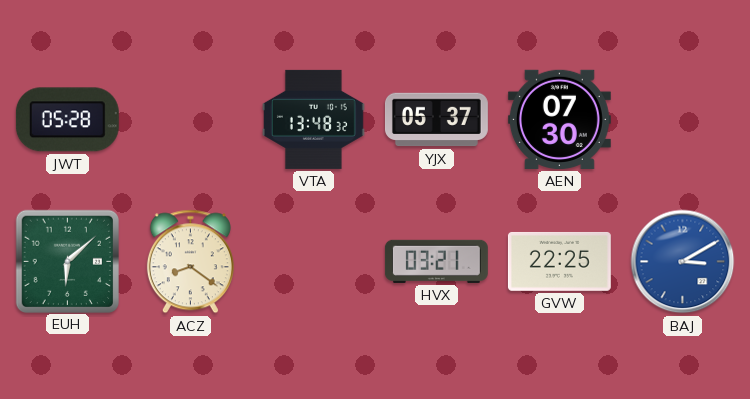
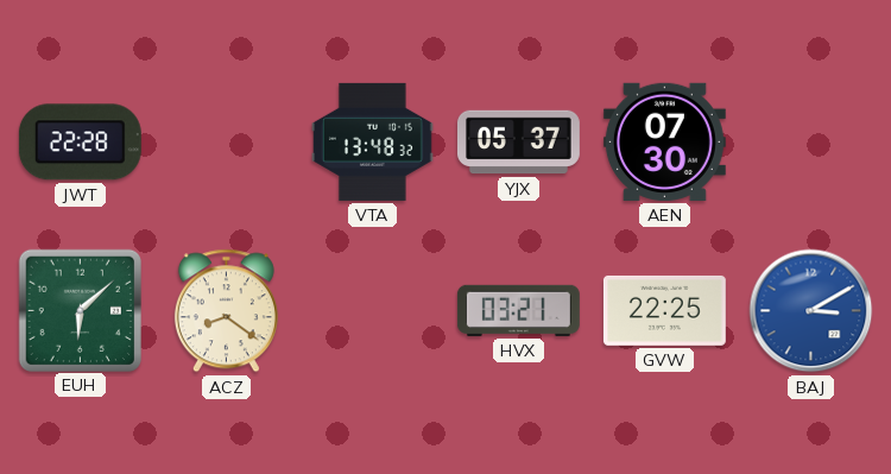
JWT: 05:28 -> 22:28
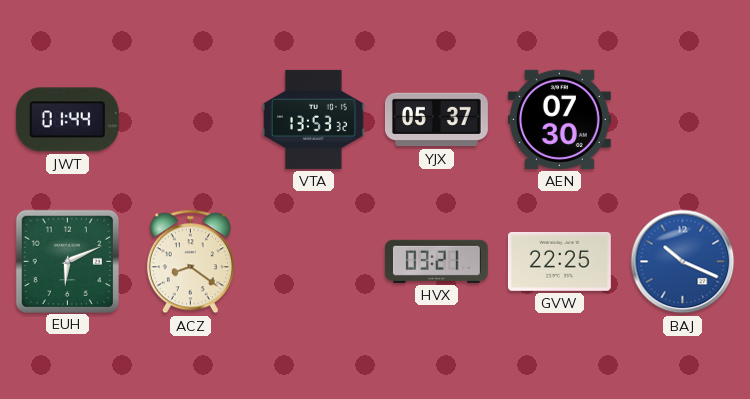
JWT: 22:28 -> 01:44
VTA: 13:48 -> 13:53
EUH: 6:08 -> 6:11
BAJ: 3:10 -> 10:19
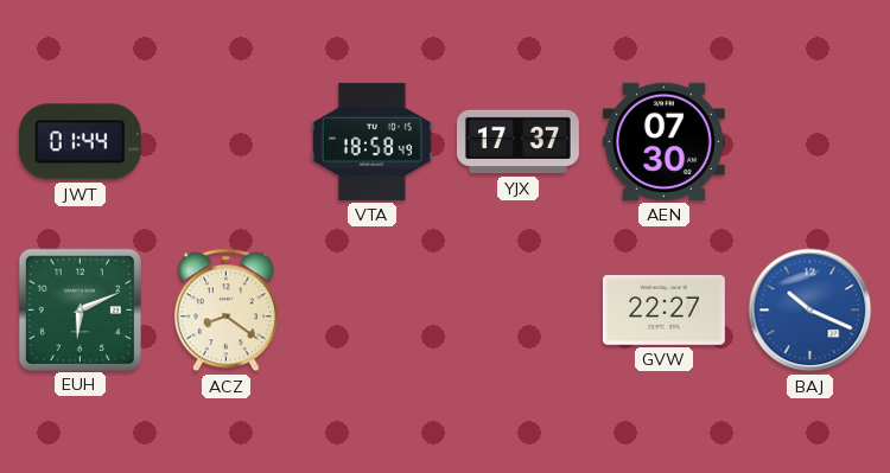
VTA: 13:53 -> 18:58
YJX: 05:37 -> 17:37
HVX: 03:21 -> none
GVW: 22:25 -> 22:27
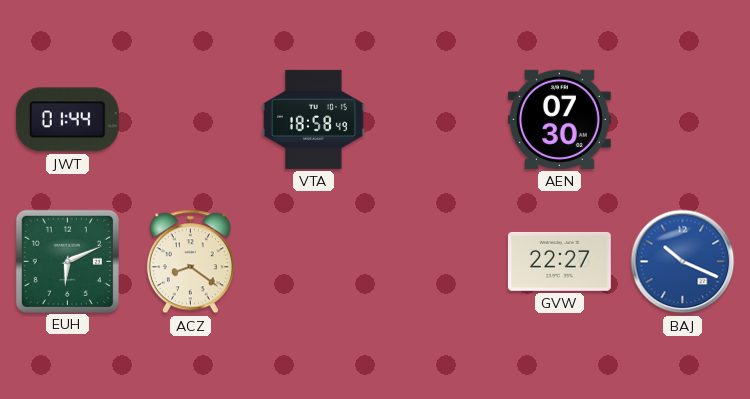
YJX: 17:37 -> none
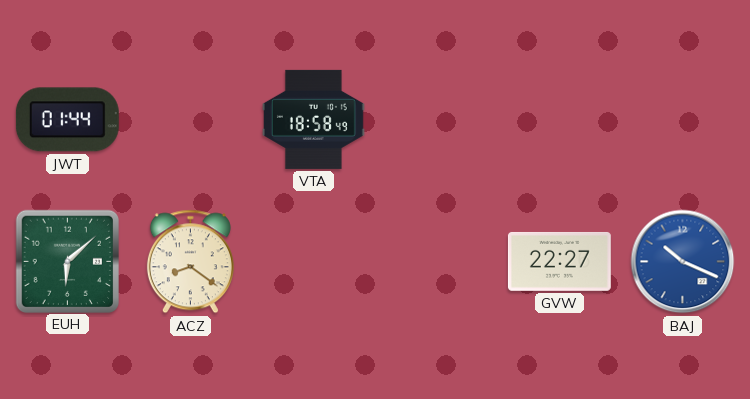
AEN: 07:30 -> none
EUH: 6:11 -> 6:08
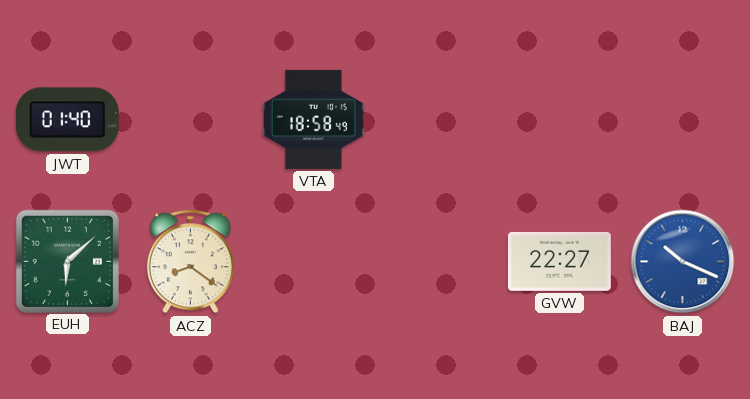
JWT: 01:44 -> 01:40
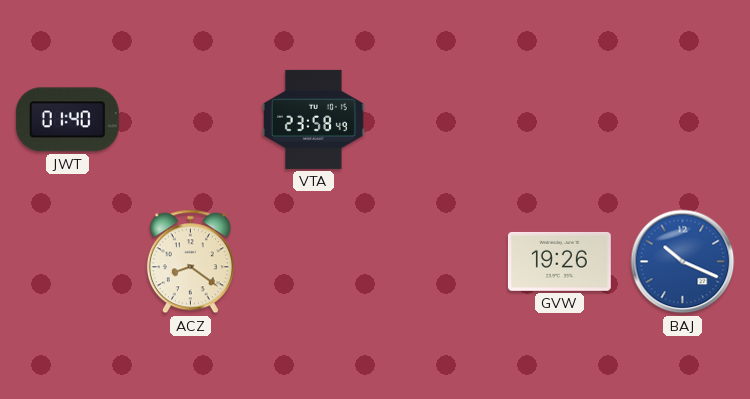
VTA: 18:58 -> 23:58
EUH: 6:08 -> none
GVW: 22:27 -> 19:26
